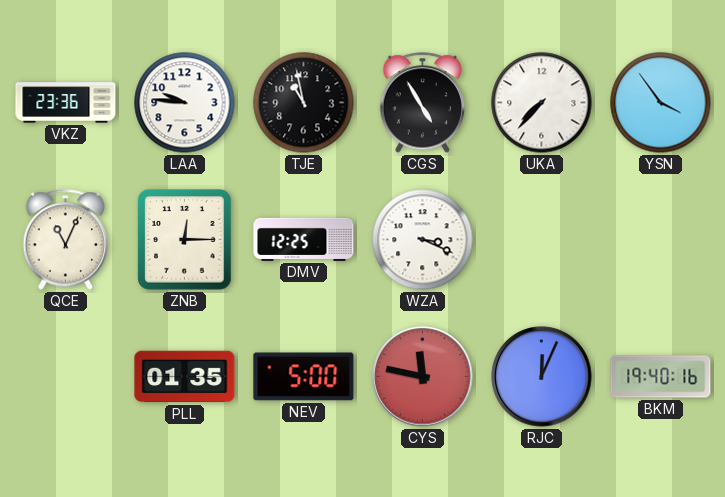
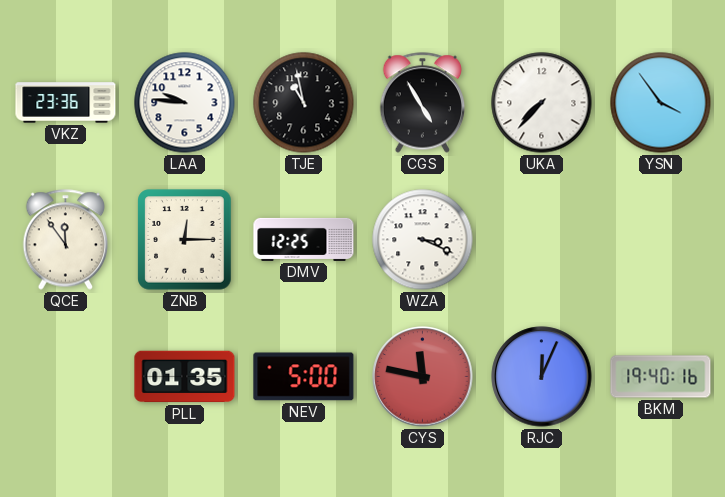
QCE: 11:04 -> 11:54
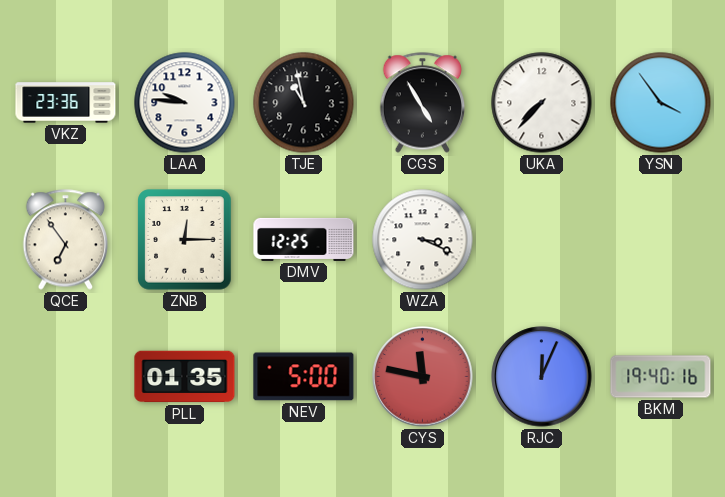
QCE: 11:54 -> 6:54
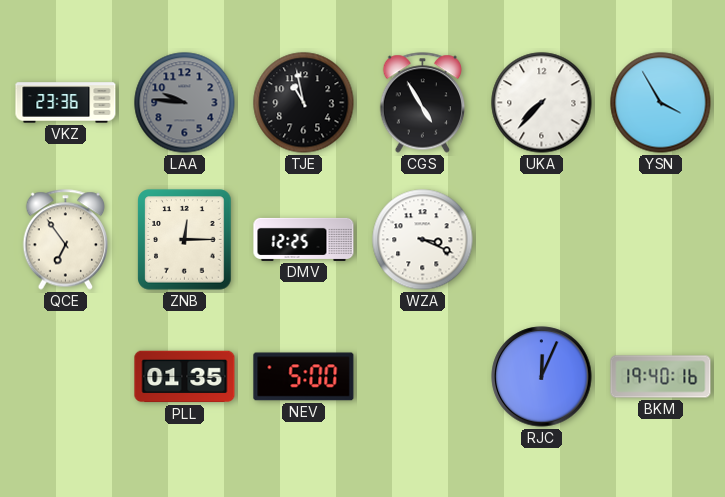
LAA dial: white -> grey
YSN: 3:54 -> 3:55
CYS: 11:47 -> none
